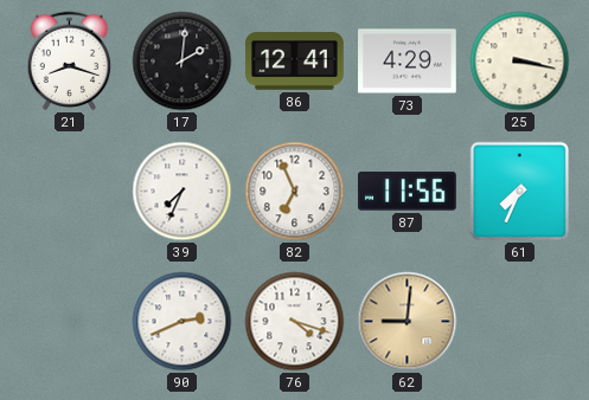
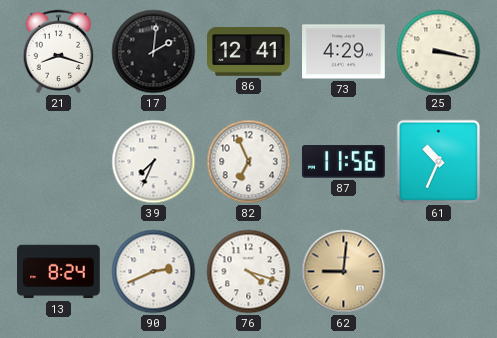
61: 7:34 -> 10:34
13: none -> 8:24
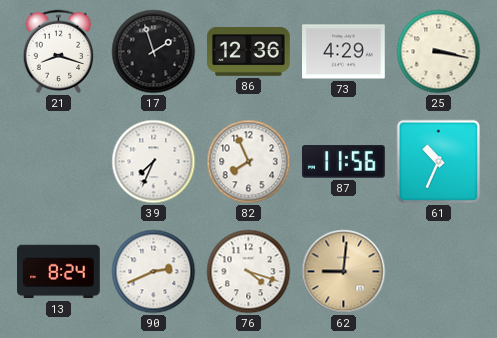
17: 2:01 -> 1:57
86: 12:41 -> 12:36
82: 6:56 -> 7:56
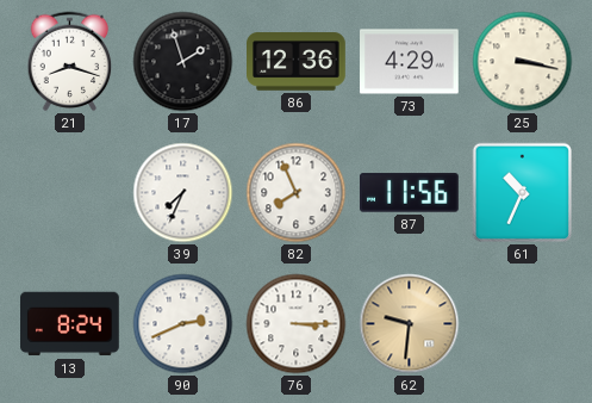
76: 4:18 -> 3:15
62: 9:01 -> 9:31
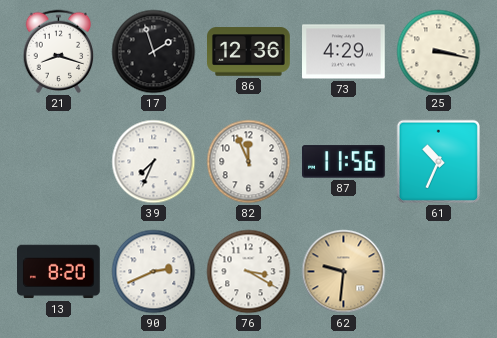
82: 7:56 -> 11:56
13: 8:24 -> 8:20
76: 3:15 -> 3:20
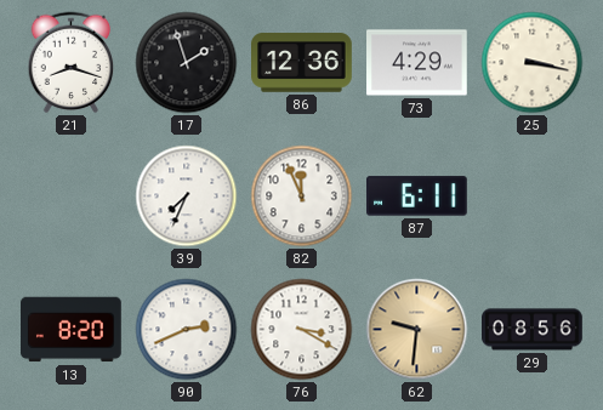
87: 11:56 -> 6:11
61: 10:34 -> none
29: none -> 08:56
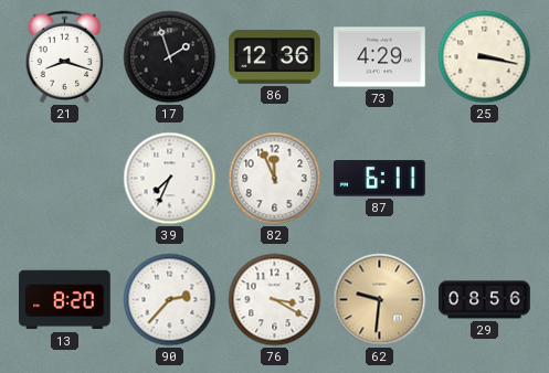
90: 2:41 -> 2:37
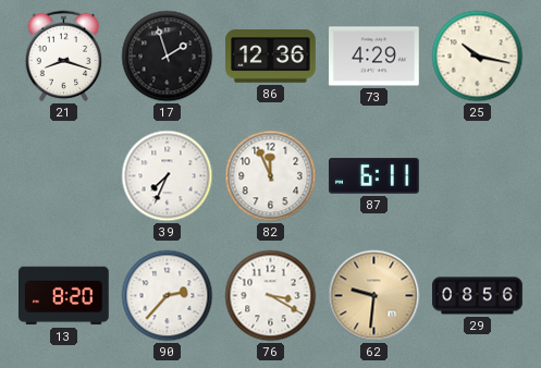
25: 3:17 -> 10:17
